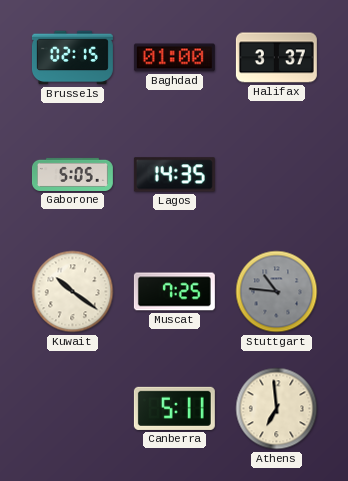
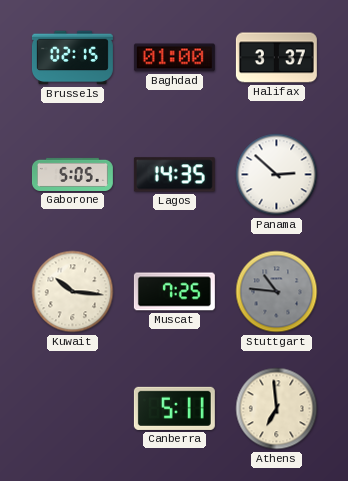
Panama: none -> 2:52
Kuwait: 10:21 -> 10:16
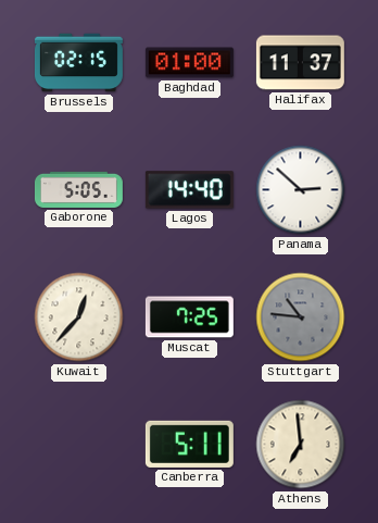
Halifax: 3:37 -> 11:37
Lagos: 14:35 -> 14:40
Kuwait: 10:16 -> 12:37
